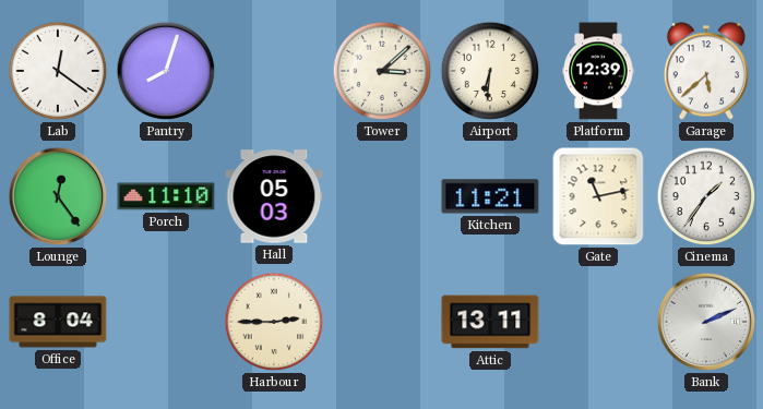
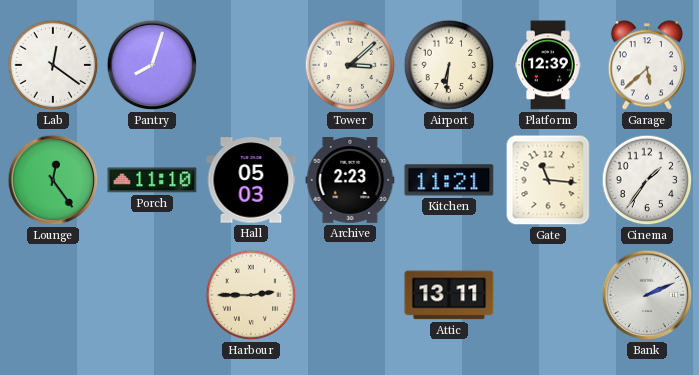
Archive: none -> 2:23
Gate: 11:13 -> 11:16
Office: 8:04 -> none
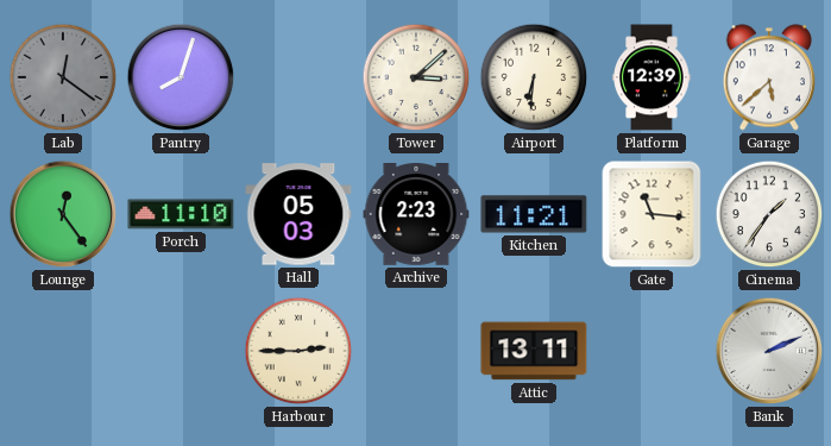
Lab dial: white -> grey
